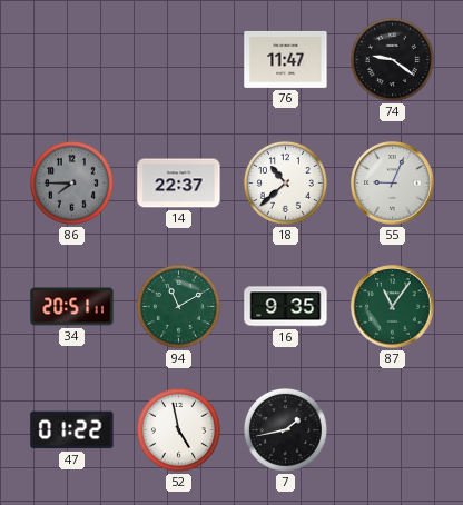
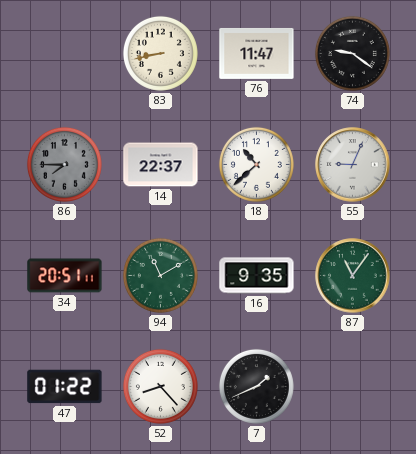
83: none -> 8:43
52: 4:58 -> 8:23
7: 1:43 -> 1:41
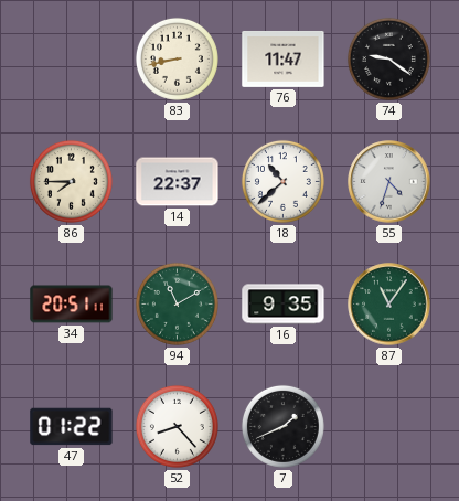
86 dial: grey -> cream
55: 9:04 -> 4:33
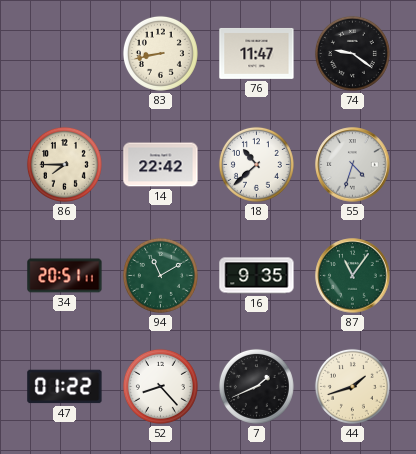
14: 22:37 -> 22:42
44: none -> 1:42
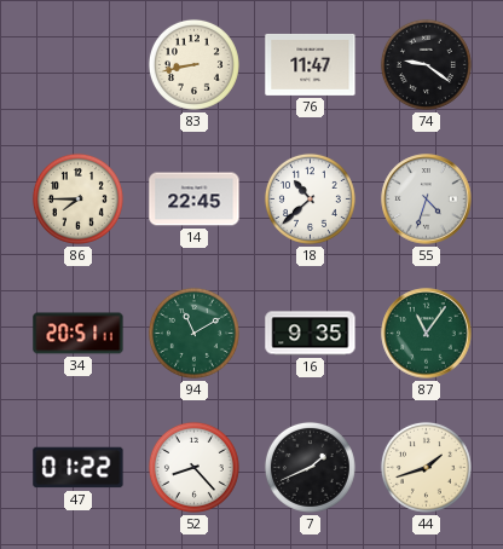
14: 22:42 -> 22:45
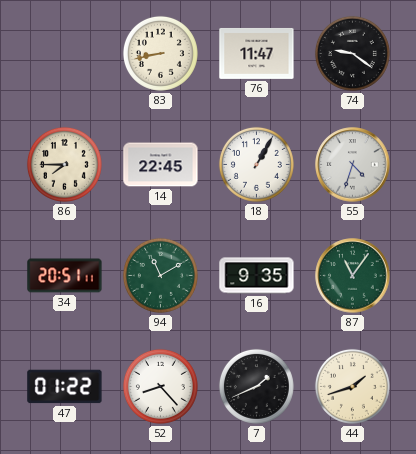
18: 10:38 -> 1:05
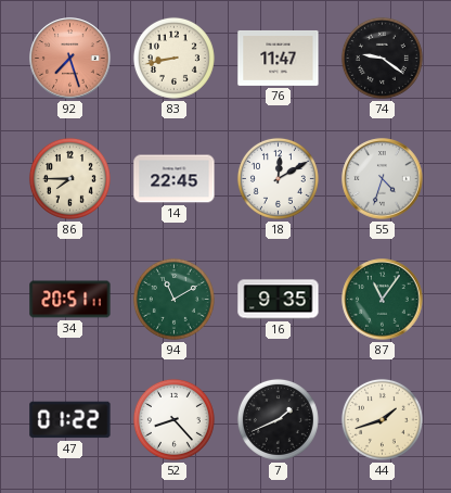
92: none -> 7:27
18: 1:05 -> 12:10
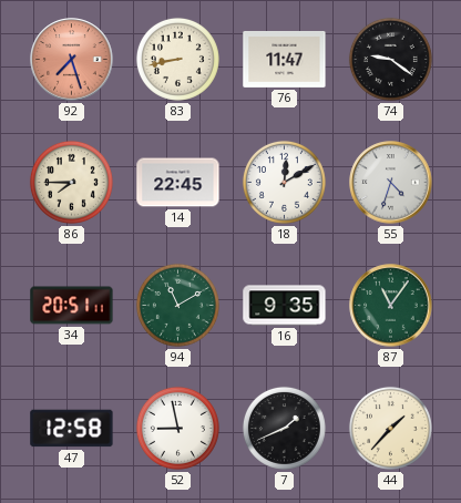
47: 01:22 -> 12:58
52: 8:23 -> 8:58
44: 1:42 -> 1:37
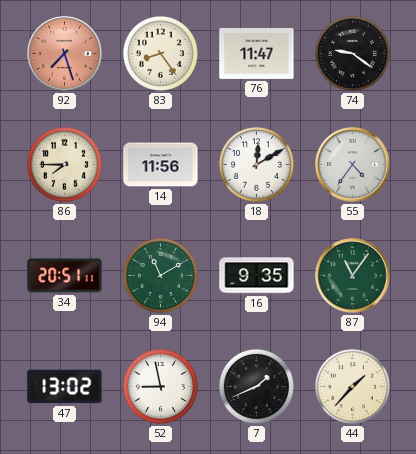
83: 8:43 -> 8:24
14: 22:45 -> 11:56
55: 4:33 -> 4:36
47: 12:58 -> 13:02
